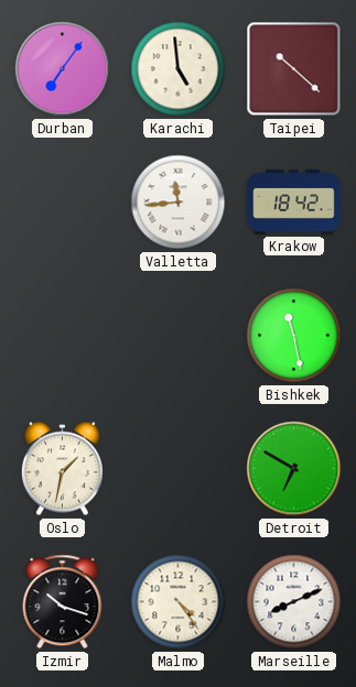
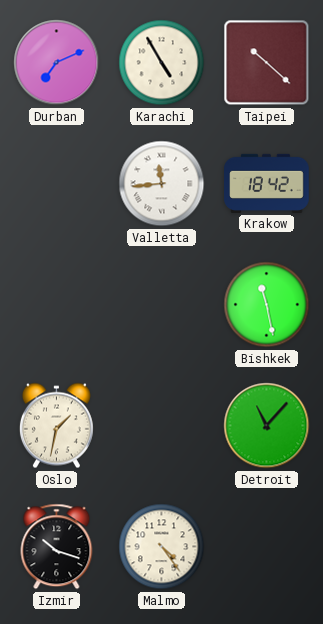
Durban: 7:06 -> 7:11
Karachi: 4:59 -> 4:55
Detroit: 6:50 -> 11:07
Marseille: 8:11 -> none
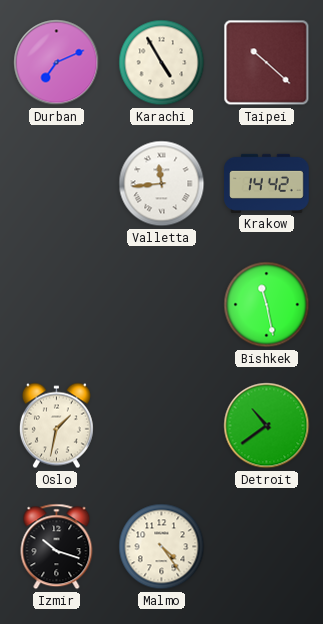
Krakow: 18:42 -> 14:42
Detroit: 11:07 -> 10:39
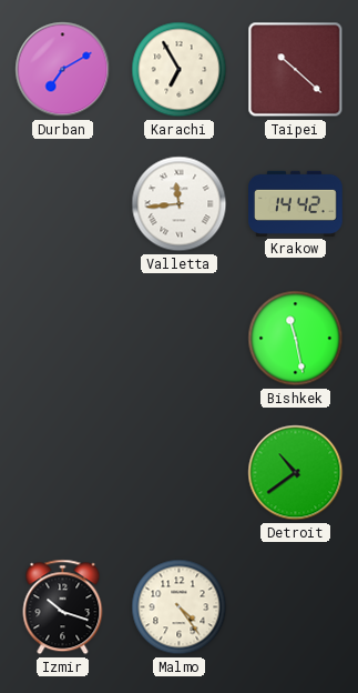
Durban: 7:11 -> 7:10
Karachi: 4:55 -> 6:55
Oslo: 1:32 -> none
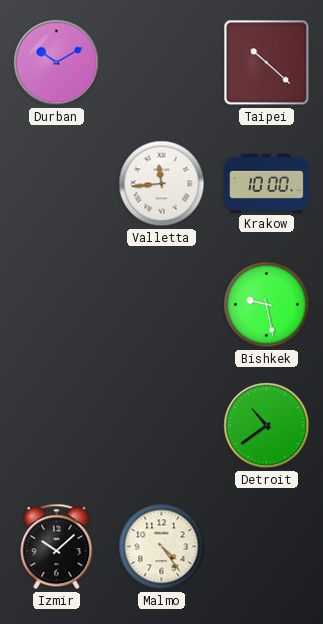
Durban: 7:10 -> 10:10
Karachi: 6:55 -> none
Krakow: 14:42 -> 10:00
Bishkek: 11:28 -> 9:28
Izmir: 10:18 -> 10:08
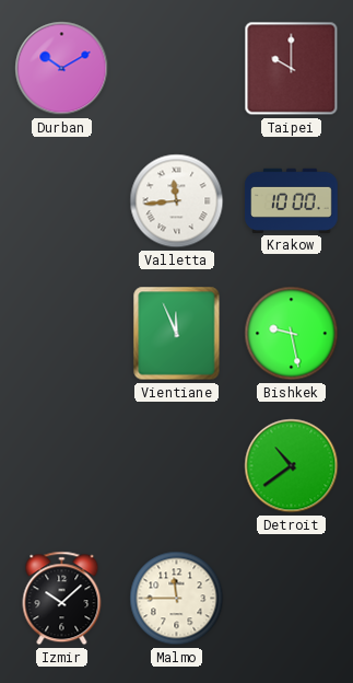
Taipei: 10:22 -> 10:00
Vientiane: none -> 11:56
Malmo: 4:24 -> 11:45
